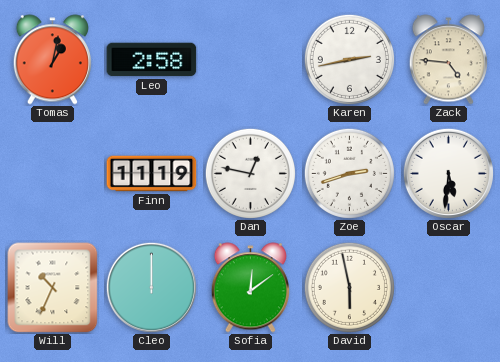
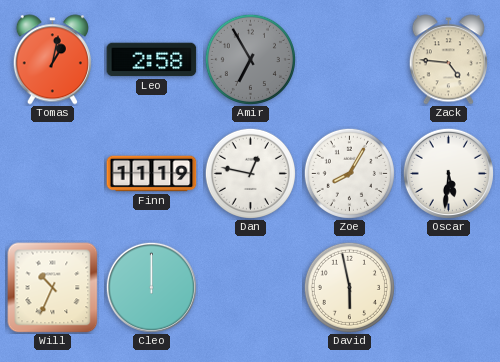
Amir: none -> 6:55
Karen: 2:43 -> none
Zoe: 2:42 -> 8:05
Sofia: 12:09 -> none
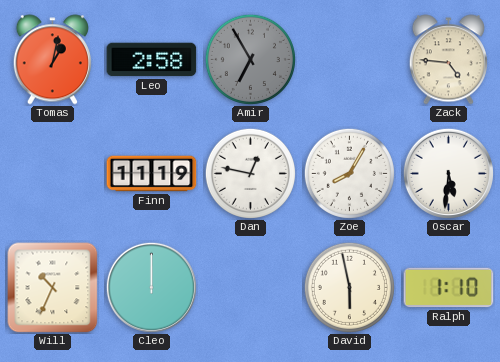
Ralph: none -> 1:10
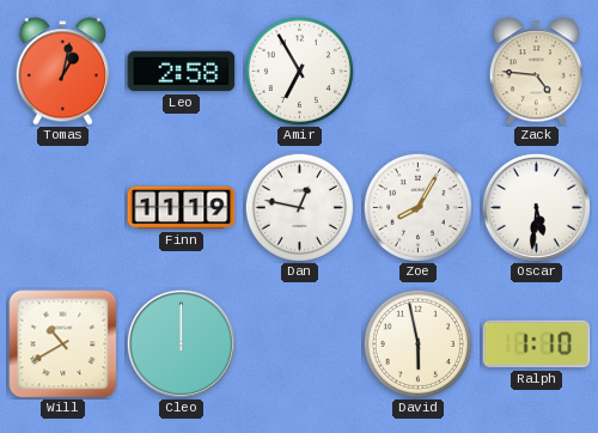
Amir dial: grey -> white
Will: 10:34 -> 10:40
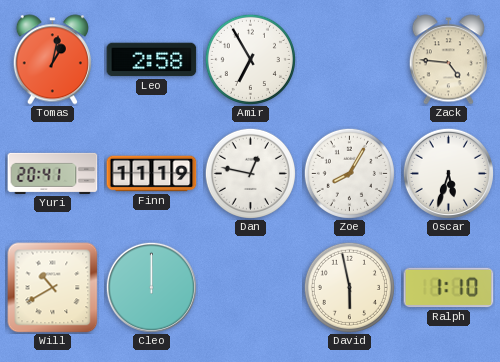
Yuri: none -> 20:41
Oscar: 5:31 -> 5:33
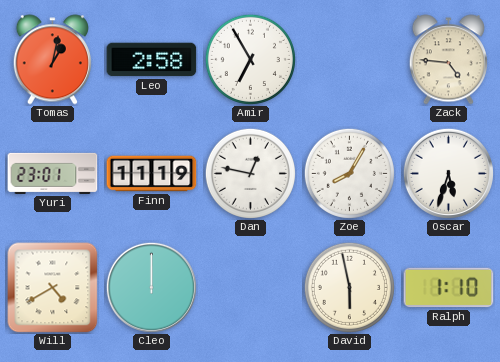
Yuri: 20:41 -> 23:01
Will: 10:40 -> 4:40
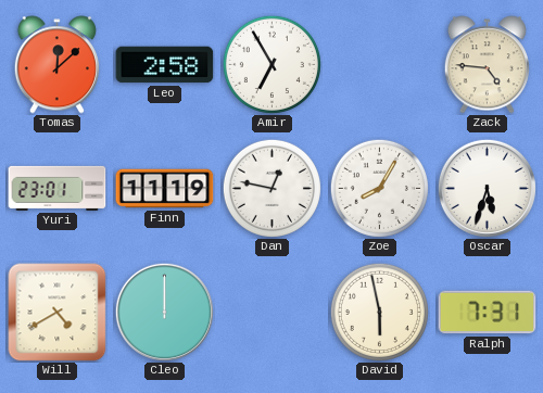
Tomas: 1:02 -> 12:08
Ralph: 1:10 -> 7:31
